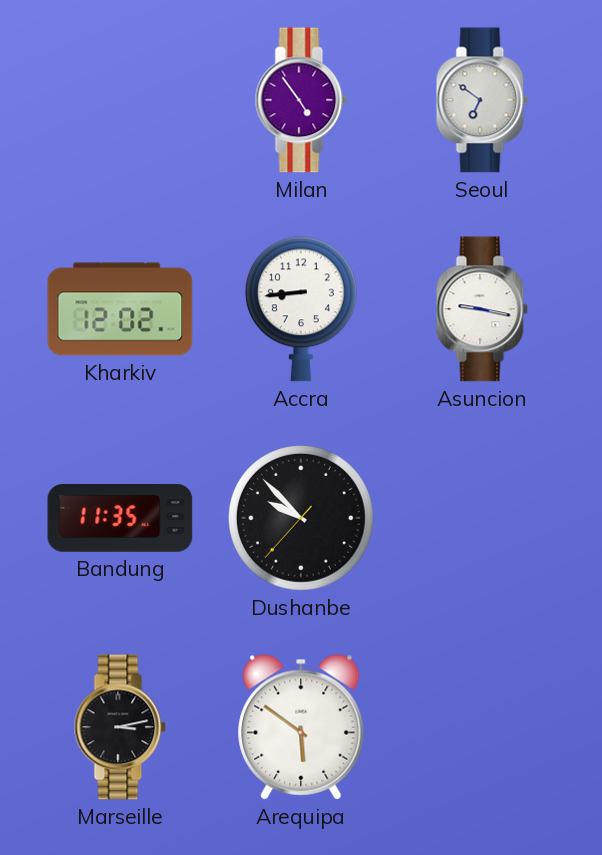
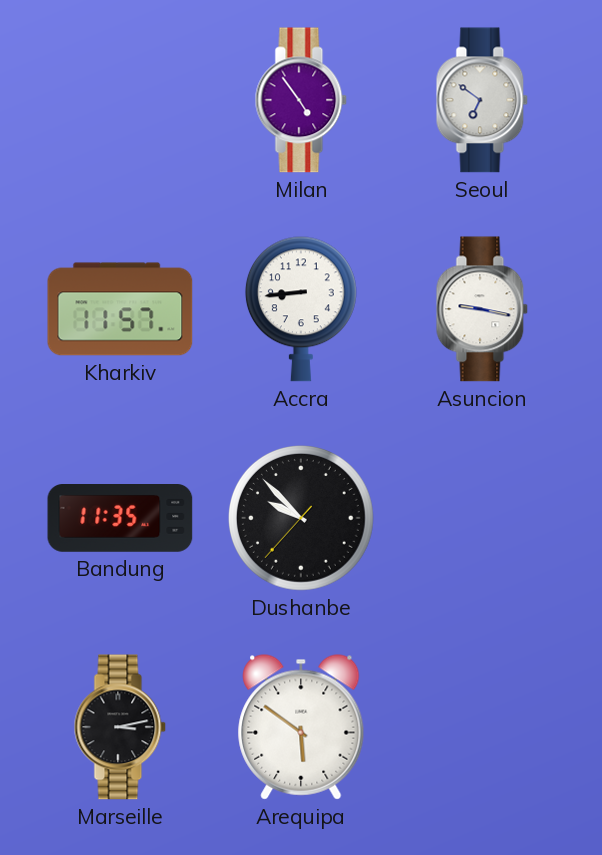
Kharkiv: 12:02 -> 11:57
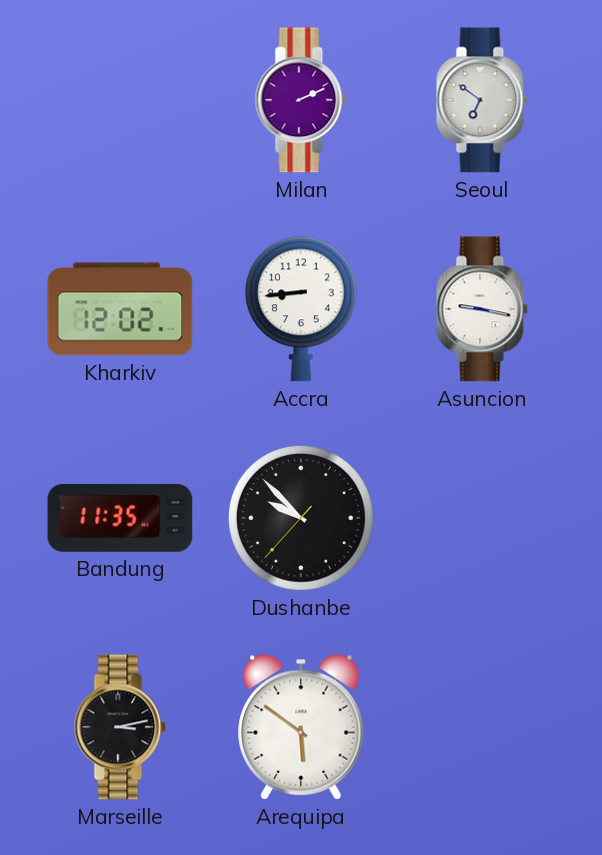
Milan: 4:54 -> 2:11
Kharkiv: 11:57 -> 12:02
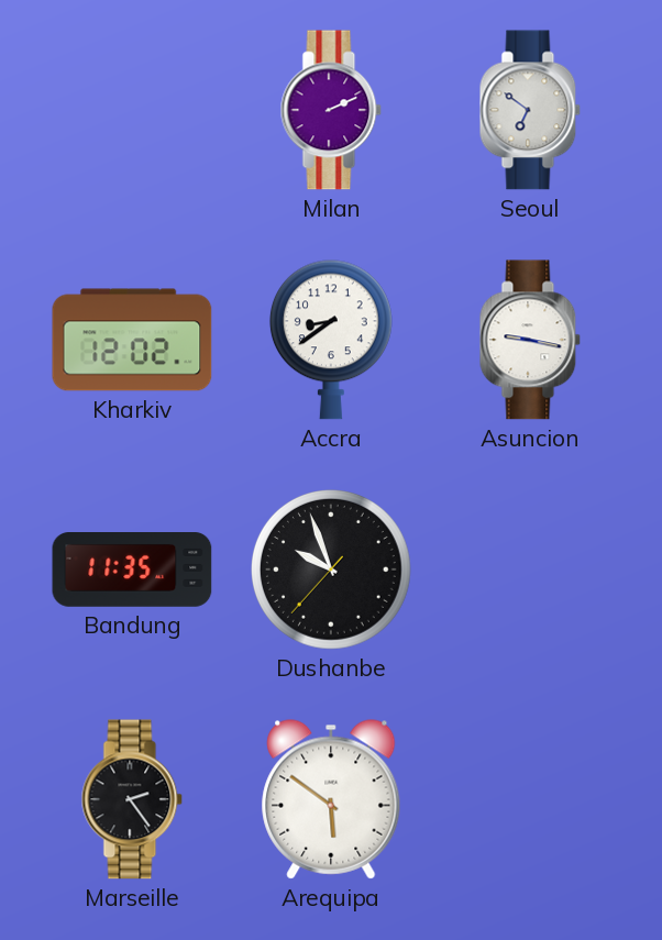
Accra: 8:44 -> 8:39
Dushanbe: 9:52 -> 9:56
Marseille: 3:13 -> 2:24
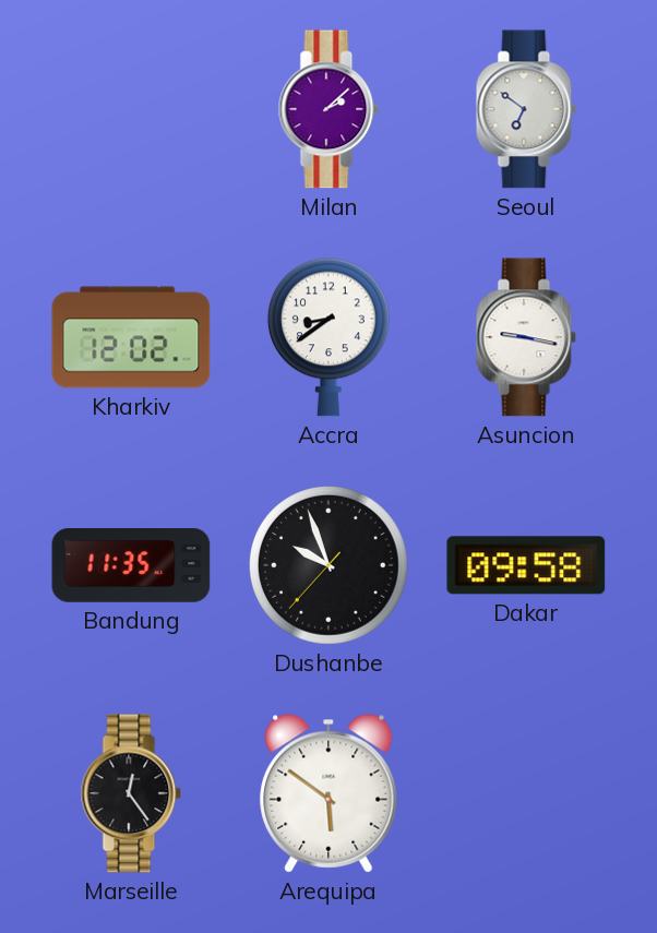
Milan: 2:11 -> 2:08
Dakar: none -> 09:58
Marseille: 2:24 -> 12:24
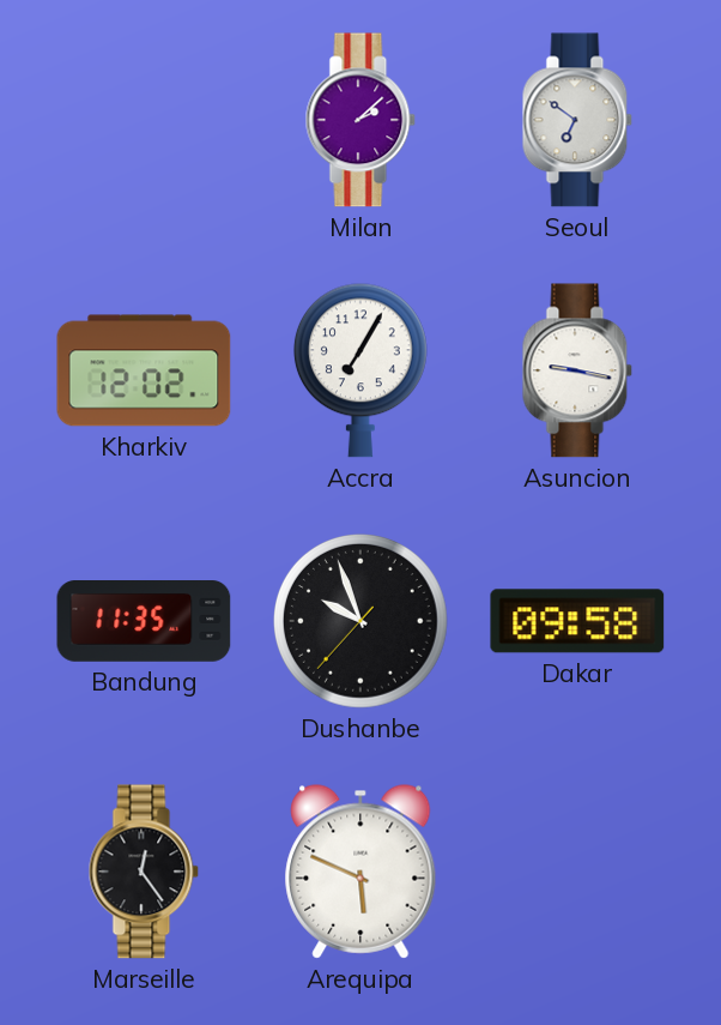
Accra: 8:39 -> 7:05
Arequipa: 5:51 -> 5:49
